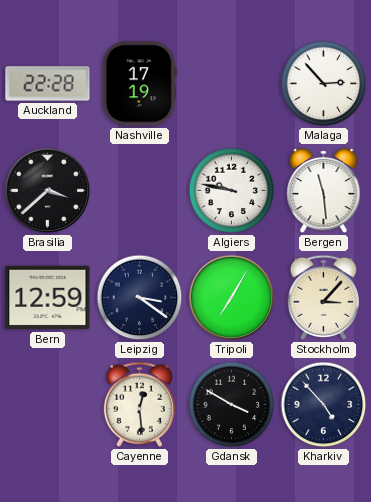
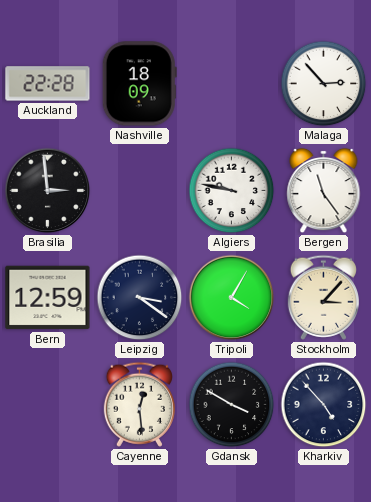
Nashville: 17:19 -> 18:09
Brasilia: 3:38 -> 2:59
Bergen: 11:29 -> 11:24
Tripoli: 7:05 -> 4:05
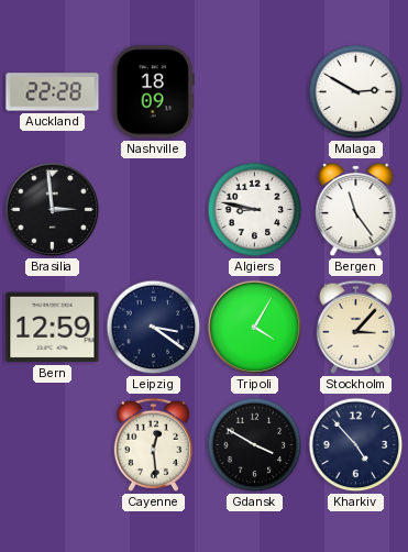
Malaga: 2:53 -> 2:50
Algiers: 9:47 -> 8:47
